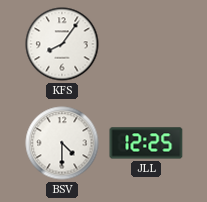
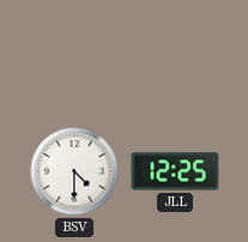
KFS: 8:06 -> none
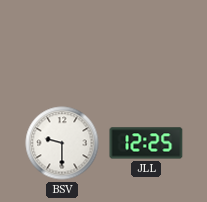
BSV: 4:30 -> 9:30
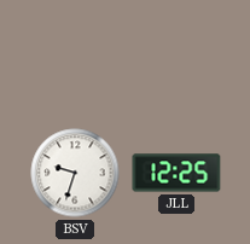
BSV: 9:30 -> 9:33
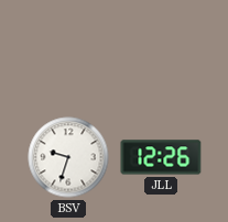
JLL: 12:25 -> 12:26
